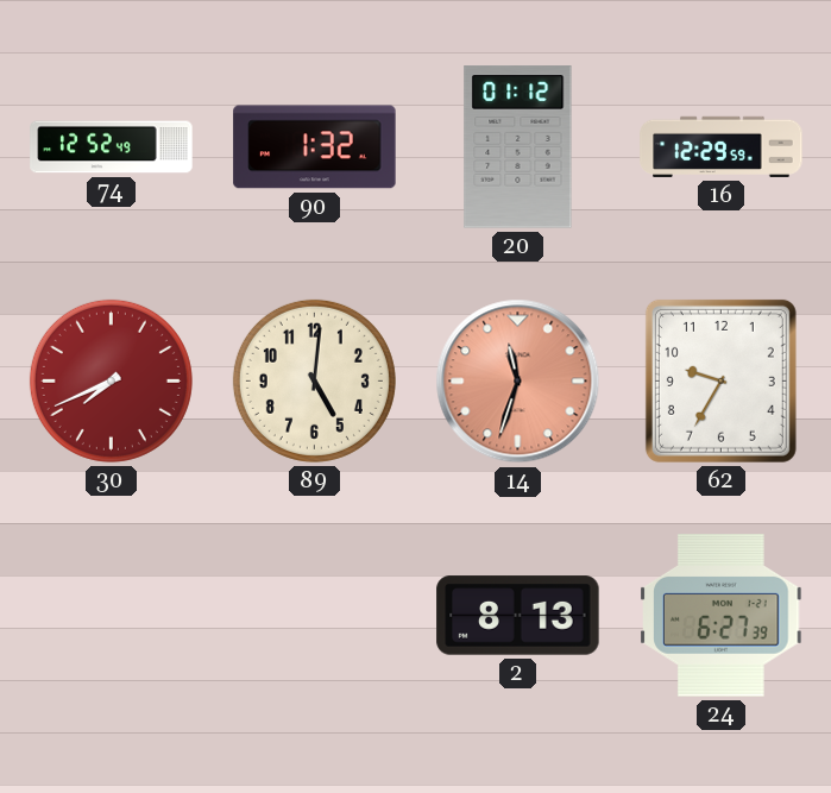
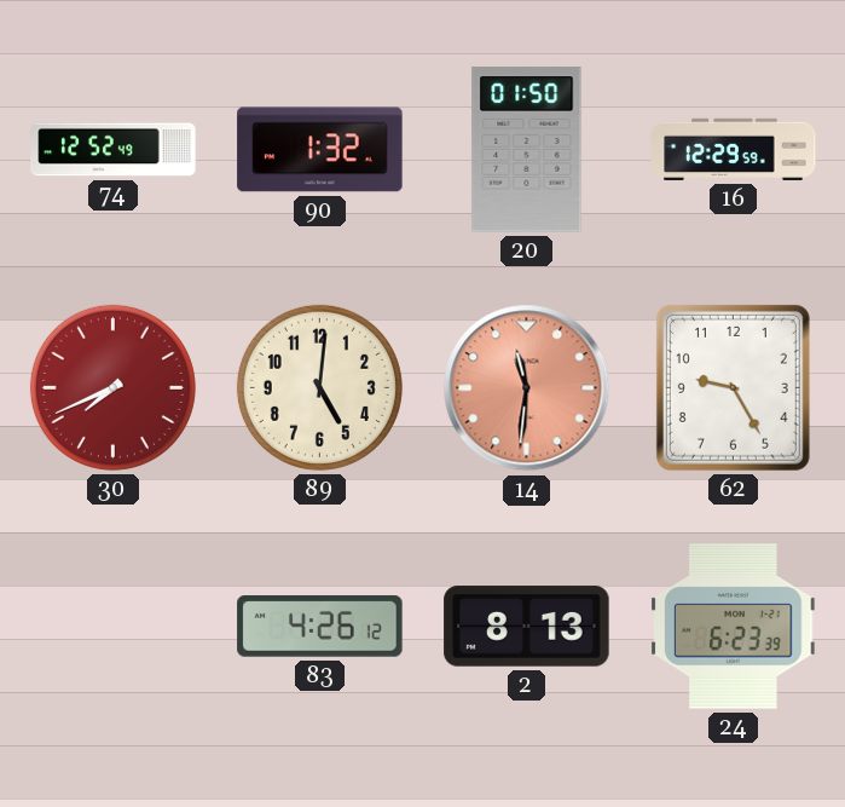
20: 01:12 -> 01:50
14: 11:33 -> 11:31
62: 9:35 -> 9:25
83: none -> 4:26
24: 6:27 -> 6:23
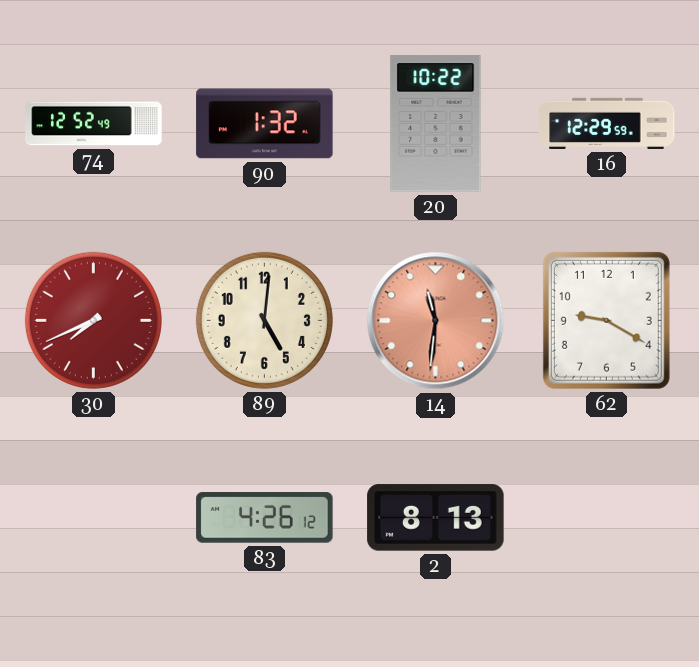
20: 01:50 -> 10:22
62: 9:25 -> 9:20
24: 6:23 -> none
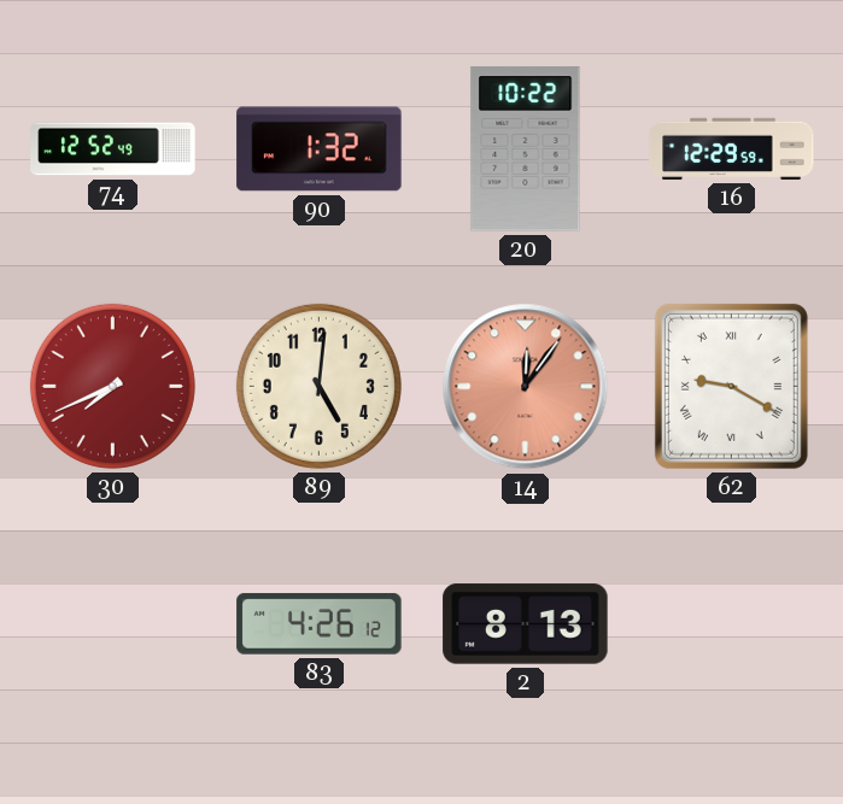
14: 11:31 -> 12:06
62 numerals: Arabic -> Roman
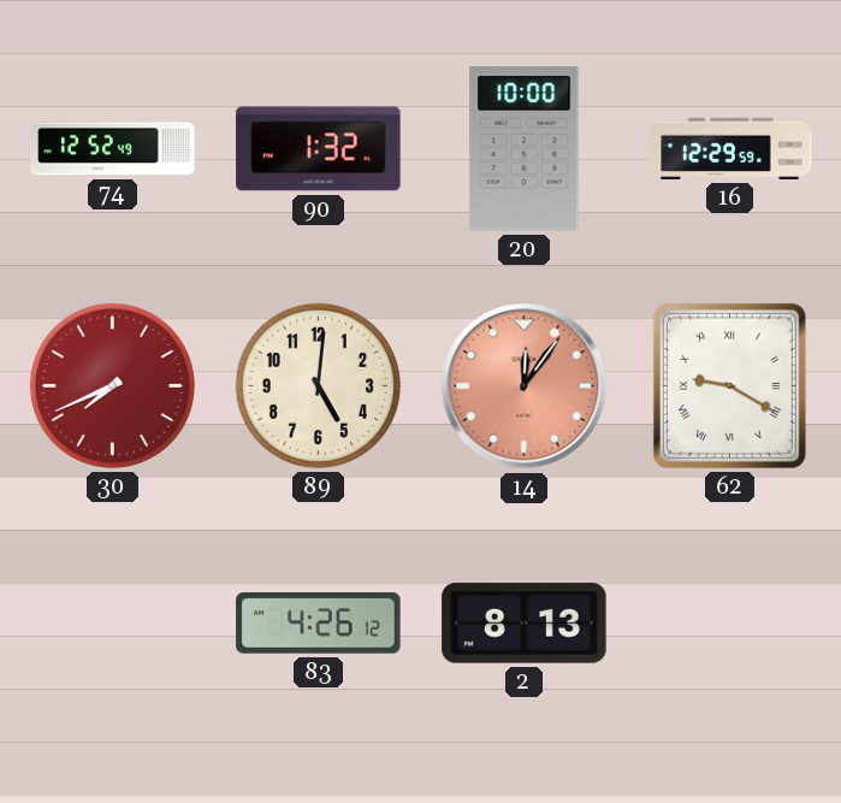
20: 10:22 -> 10:00
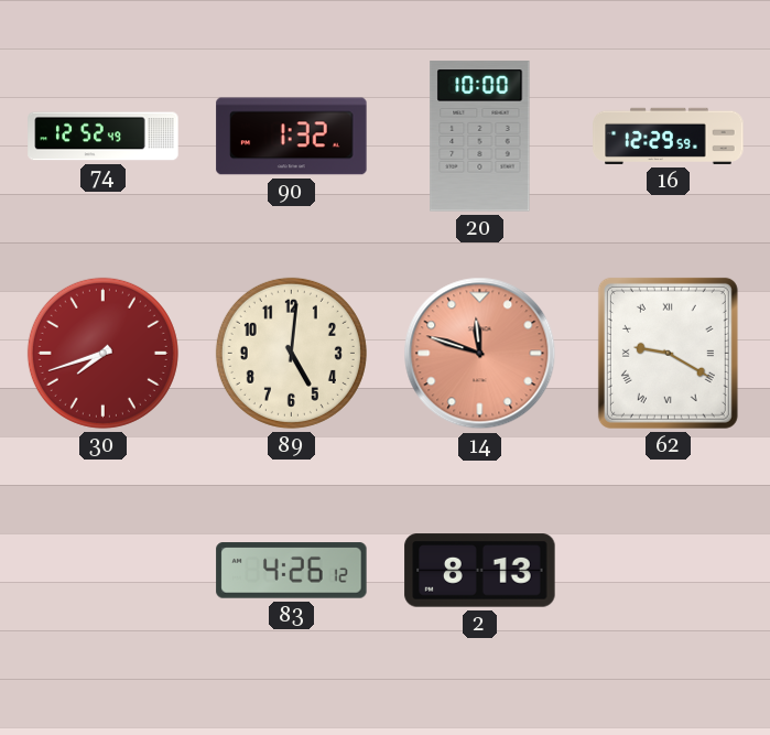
30: 7:41 -> 7:42
14: 12:06 -> 11:48
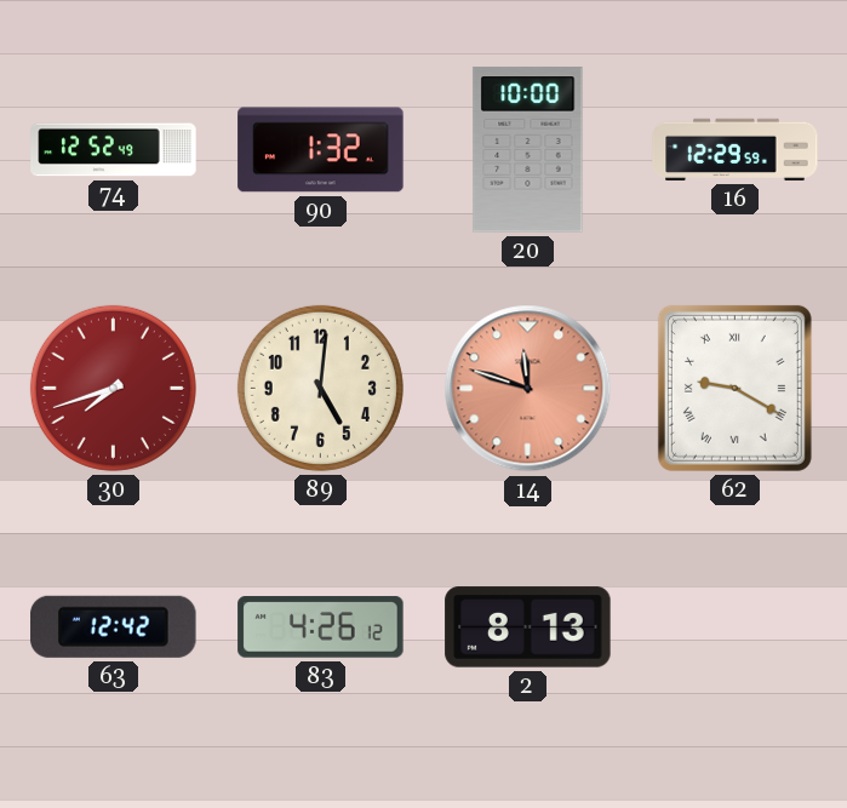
63: none -> 12:42
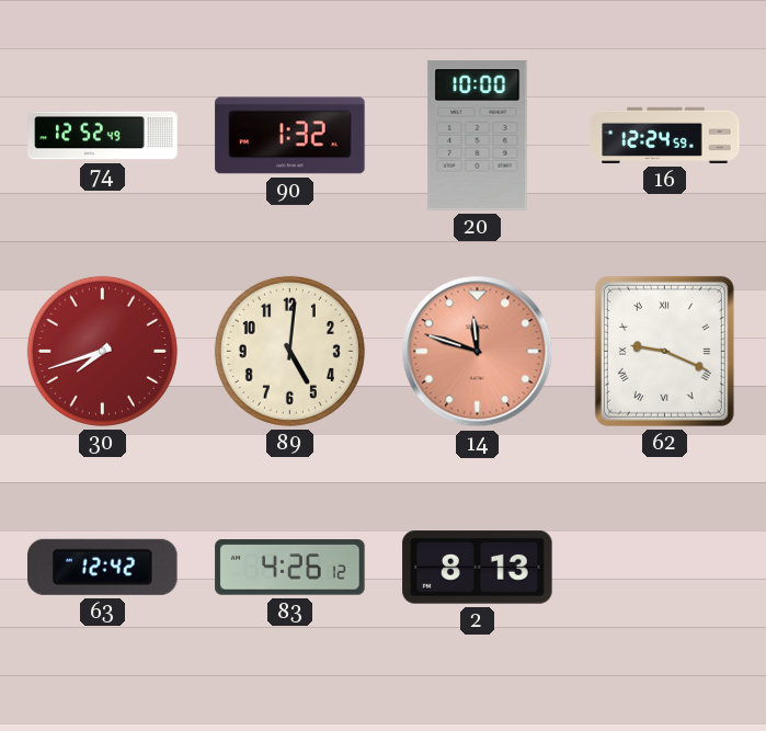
16: 12:29 -> 12:24
62: 9:20 -> 9:19
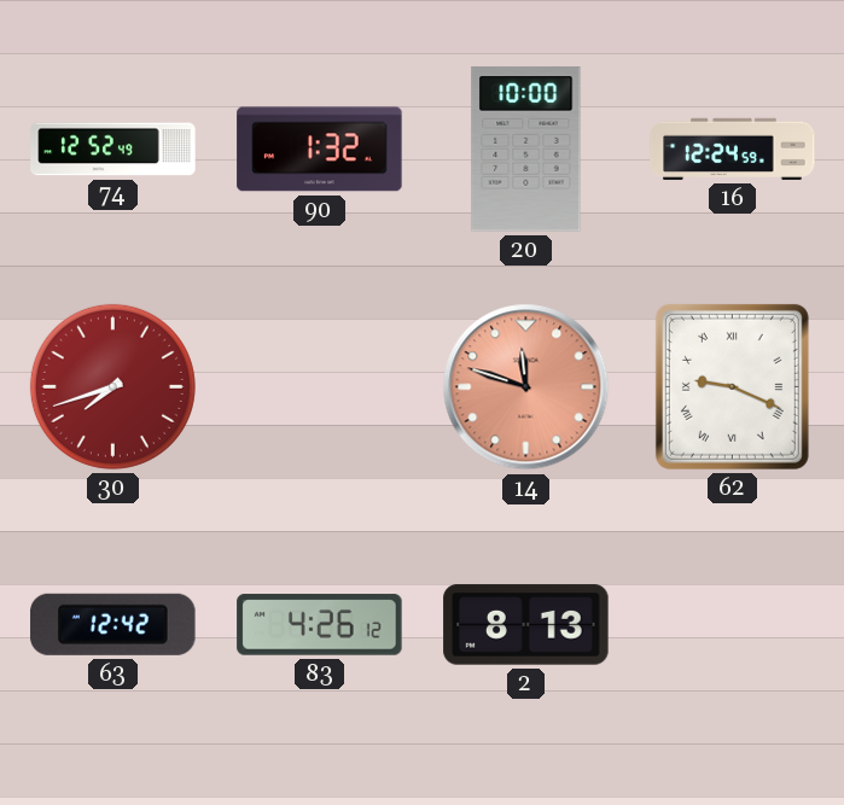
89: 5:01 -> none
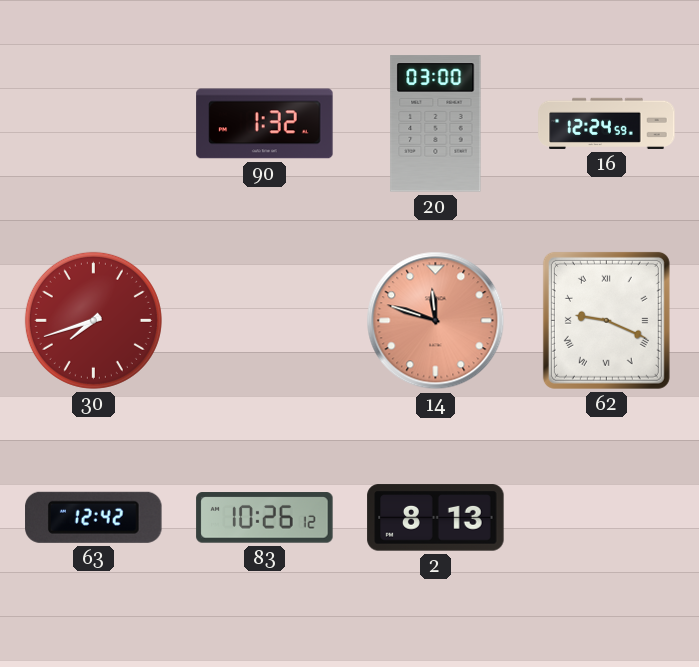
74: 12:52 -> none
20: 10:00 -> 03:00
83: 4:26 -> 10:26
